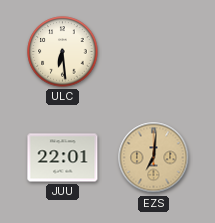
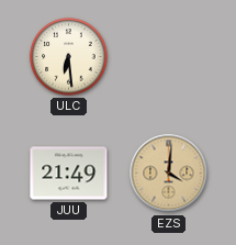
JUU: 22:01 -> 21:49
EZS: 7:01 -> 4:01
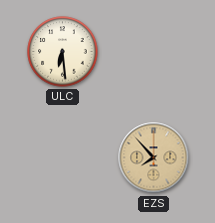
JUU: 21:49 -> none
EZS: 4:01 -> 7:53
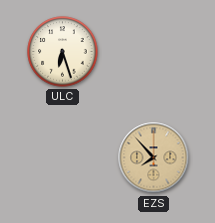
ULC: 6:29 -> 6:27
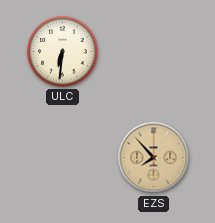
ULC: 6:27 -> 6:31
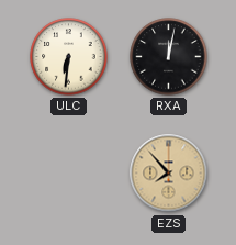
RXA: none -> 12:02
